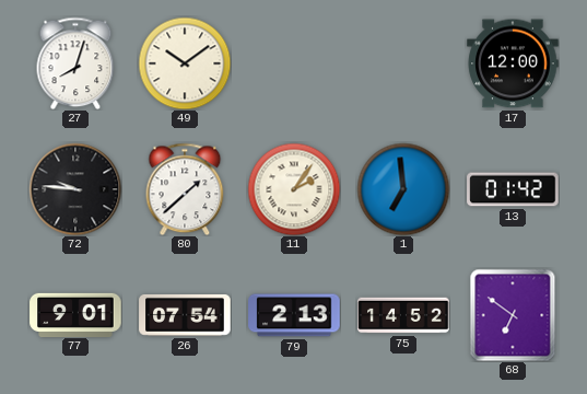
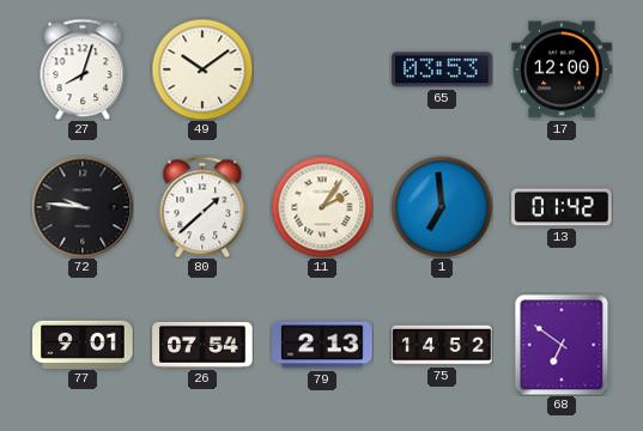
65: none -> 03:53
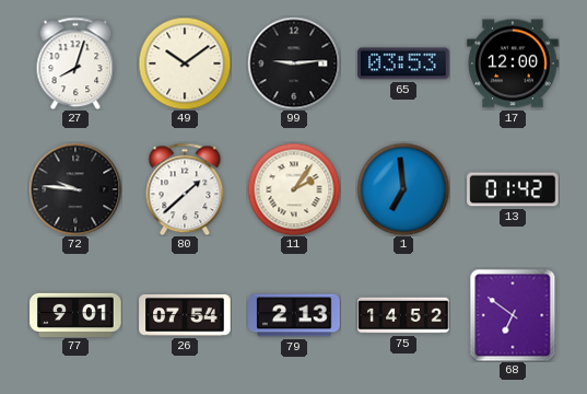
99: none -> 9:14
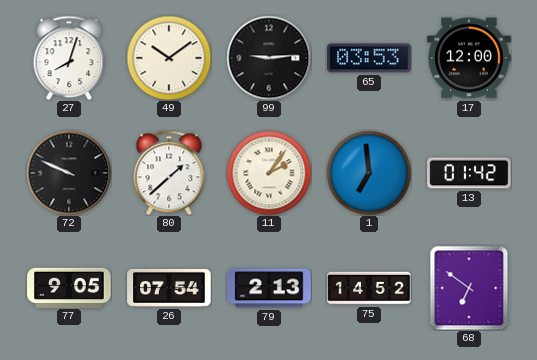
72: 9:46 -> 9:49
77: 9:01 -> 9:05
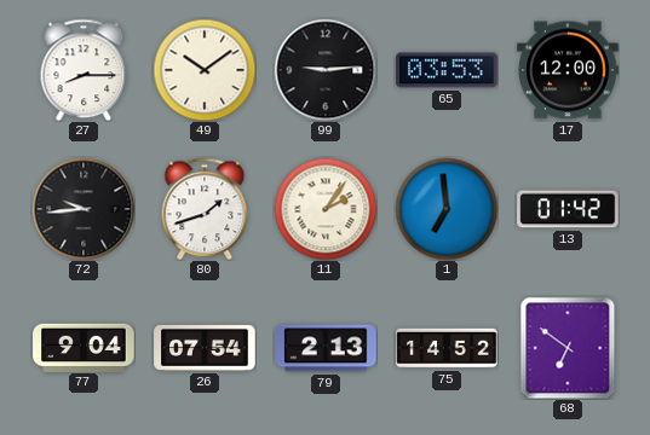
27: 8:03 -> 8:15
72: 9:49 -> 9:44
80: 1:38 -> 1:42
77: 9:05 -> 9:04
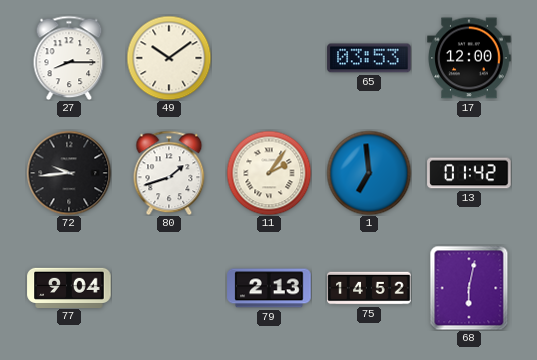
99: 9:14 -> none
26: 07:54 -> none
68: 6:51 -> 6:02
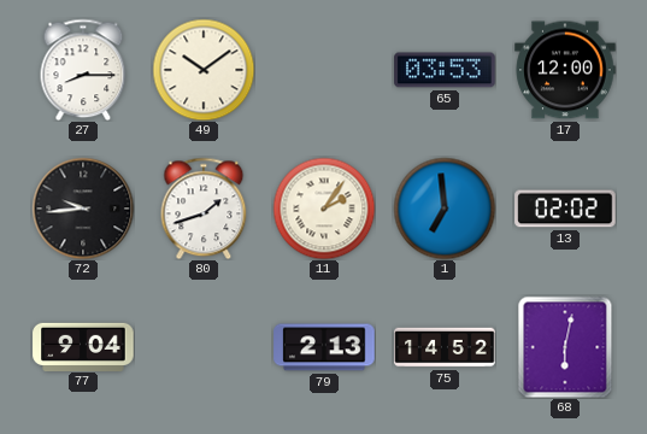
13: 01:42 -> 02:02
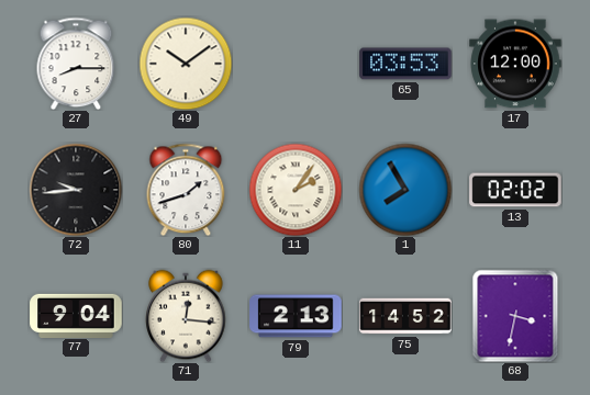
1: 6:59 -> 7:55
71: none -> 12:16
68: 6:02 -> 3:32
